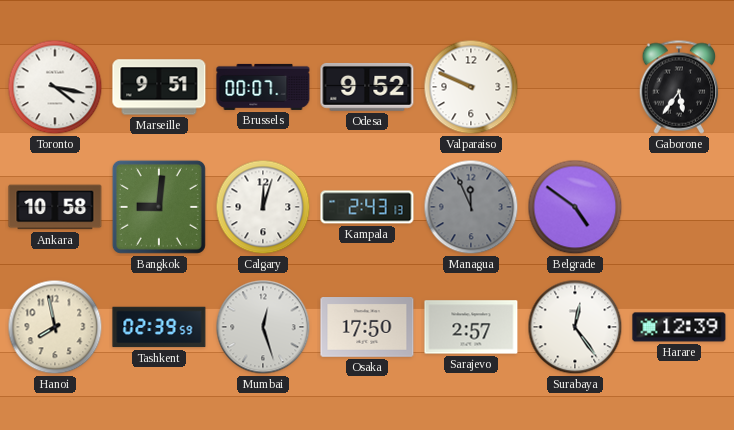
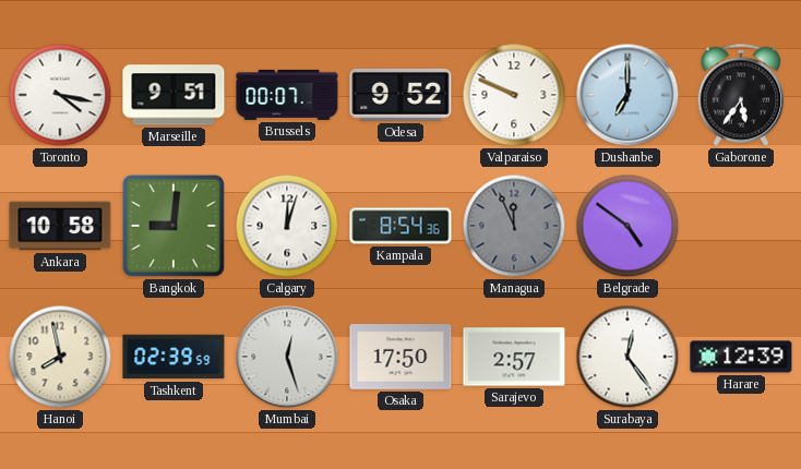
Dushanbe: none -> 7:00
Kampala: 2:43 -> 8:54
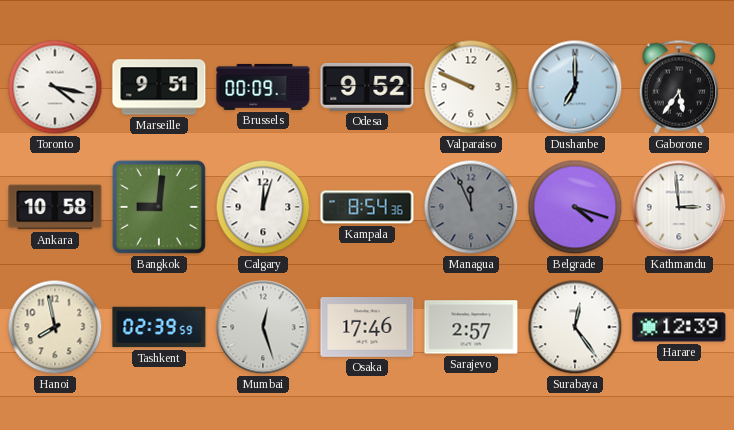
Brussels: 00:07 -> 00:09
Belgrade: 4:51 -> 4:18
Kathmandu: none -> 2:59
Osaka: 17:50 -> 17:46
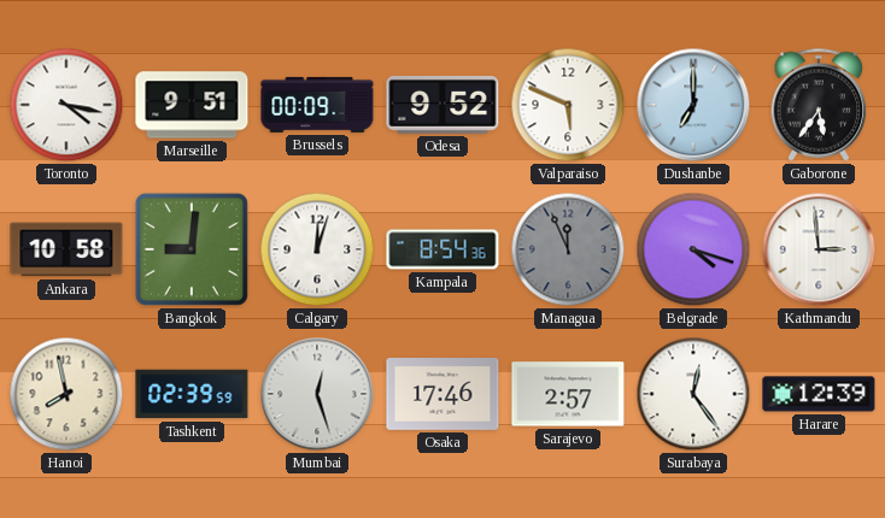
Valparaiso: 9:49 -> 5:49
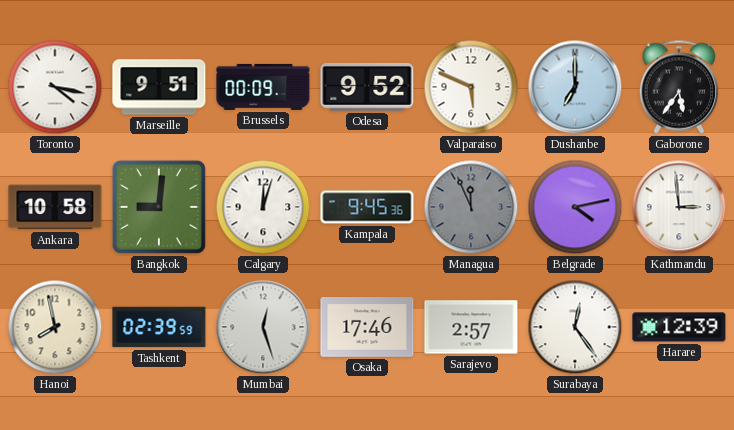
Kampala: 8:54 -> 9:45
Belgrade: 4:18 -> 4:13
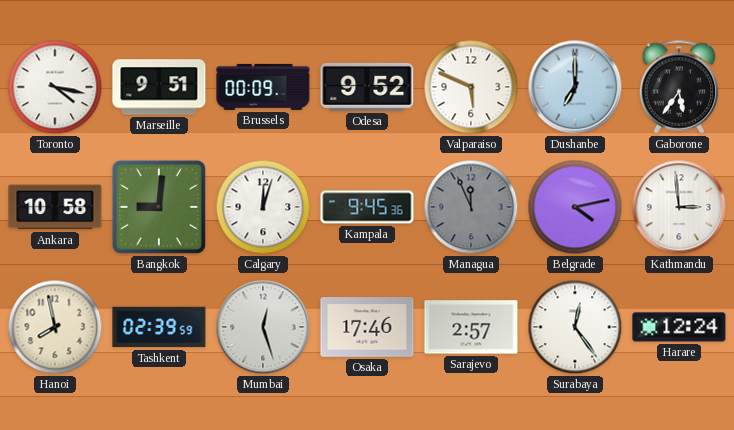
Harare: 12:39 -> 12:24
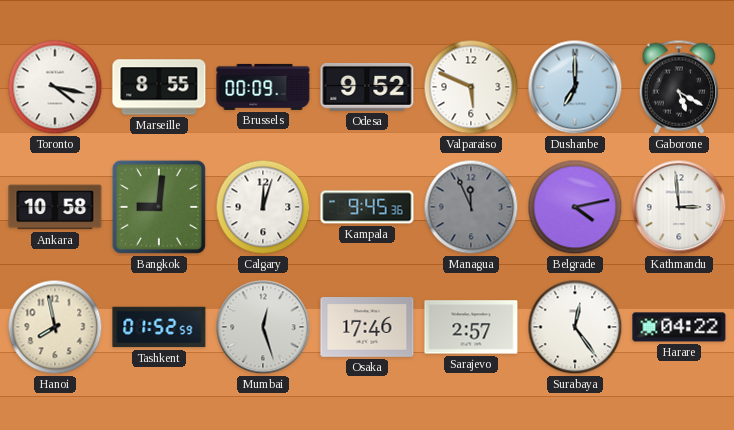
Marseille: 9:51 -> 8:55
Gaborone: 5:36 -> 5:20
Tashkent: 02:39 -> 01:52
Harare: 12:24 -> 04:22
